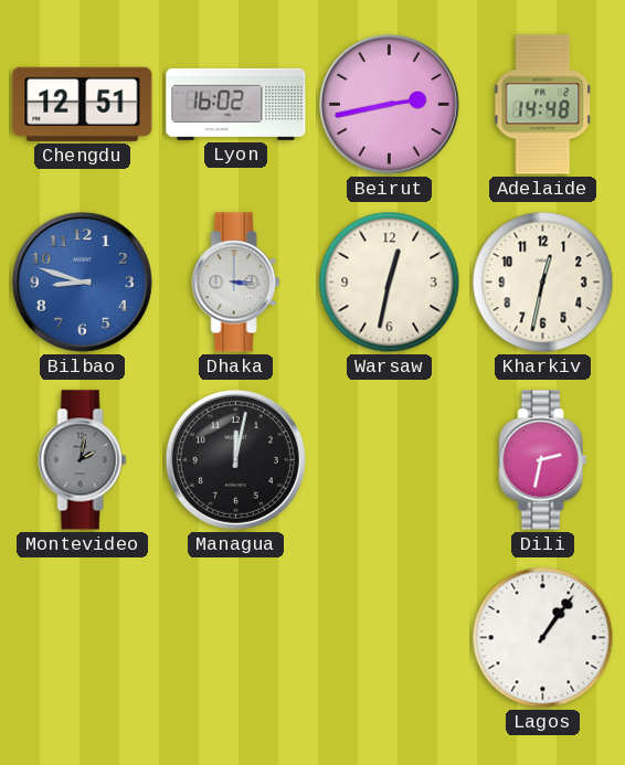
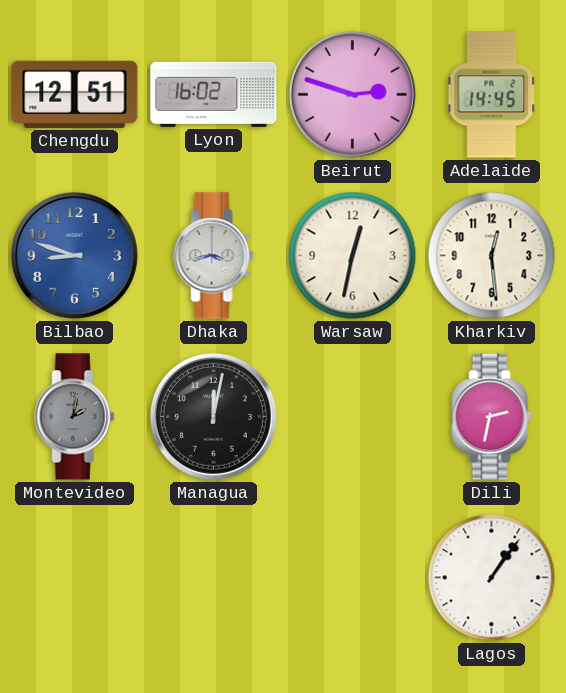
Beirut: 2:43 -> 2:48
Adelaide: 14:48 -> 14:45
Dhaka: 3:16 -> 3:43
Kharkiv: 12:32 -> 12:29
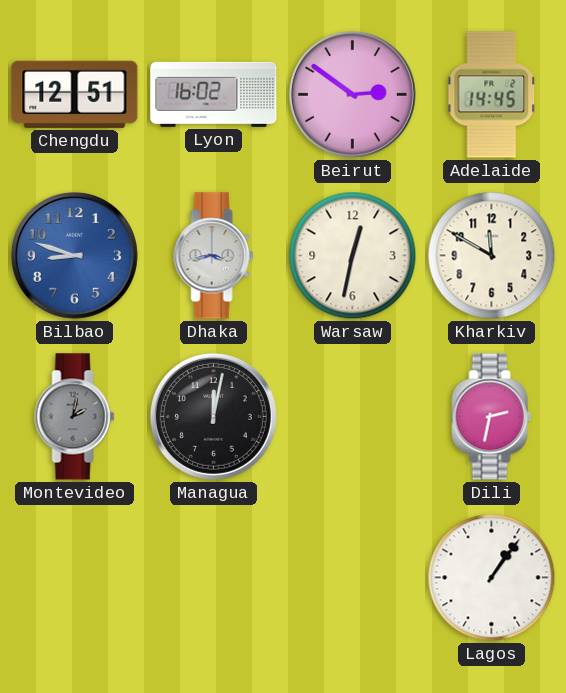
Beirut: 2:48 -> 2:51
Kharkiv: 12:29 -> 11:50
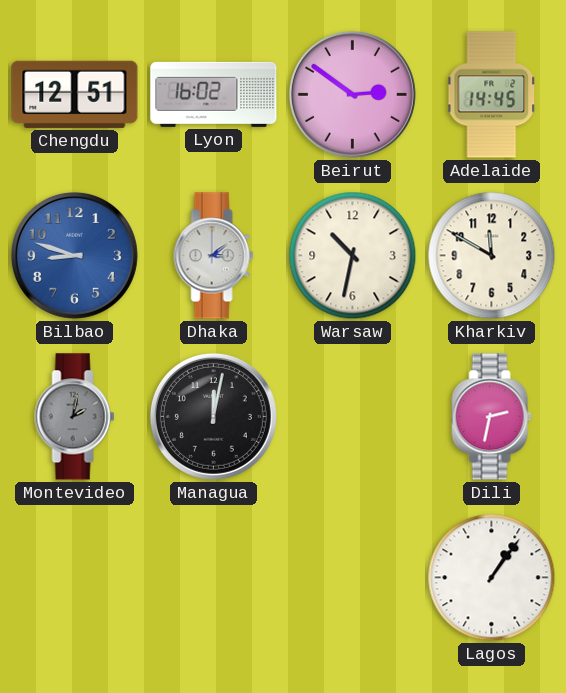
Dhaka: 3:43 -> 3:09
Warsaw: 12:32 -> 10:32
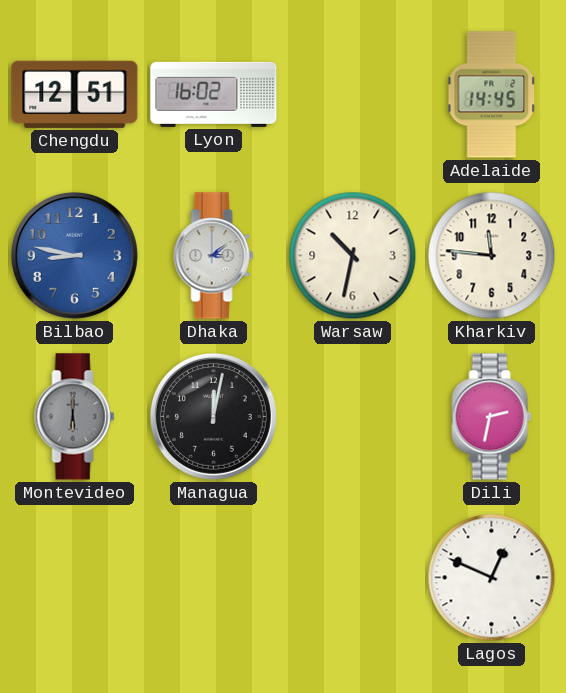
Beirut: 2:51 -> none
Bilbao: 8:48 -> 8:47
Kharkiv: 11:50 -> 11:46
Montevideo: 2:02 -> 6:00
Lagos: 1:06 -> 12:49
